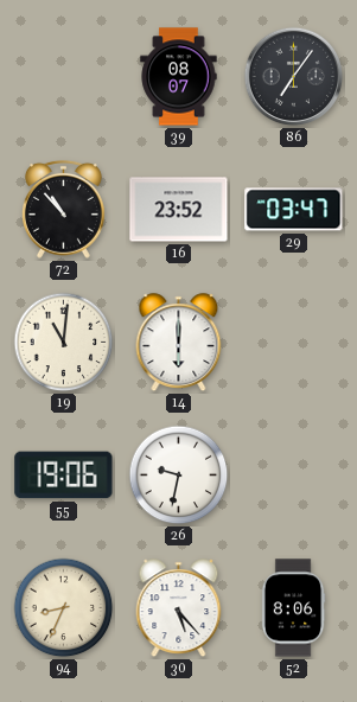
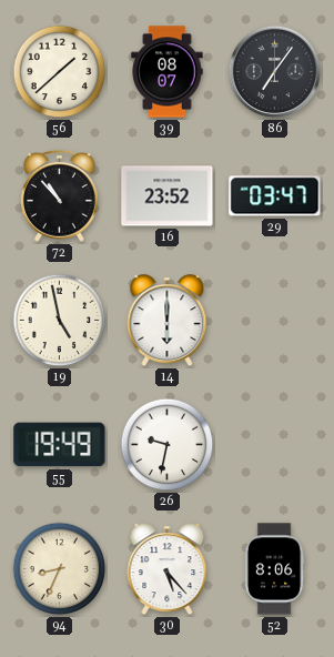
56: none -> 1:38
19: 11:01 -> 4:58
55: 19:06 -> 19:49
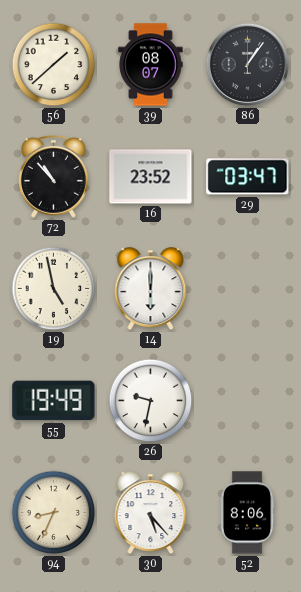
86: 7:06 -> 1:06
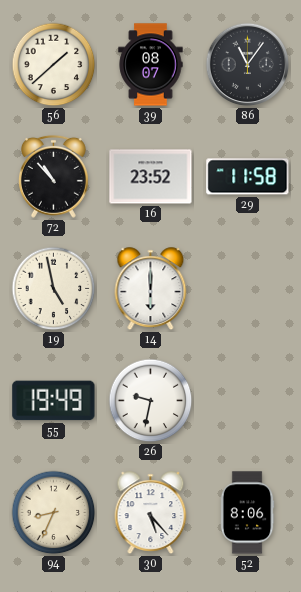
86: 1:06 -> 11:06
29: 03:47 -> 11:58
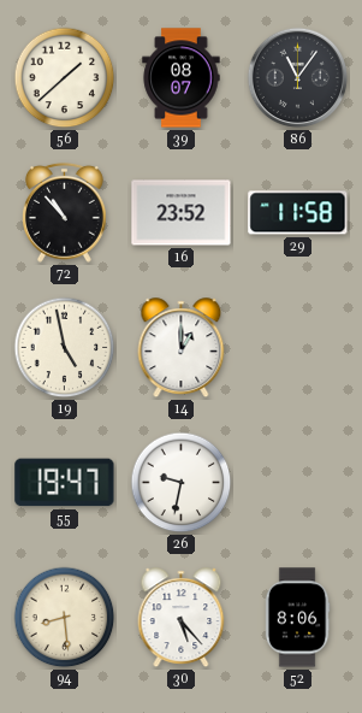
14: 6:00 -> 1:00
55: 19:49 -> 19:47
94: 8:34 -> 8:29
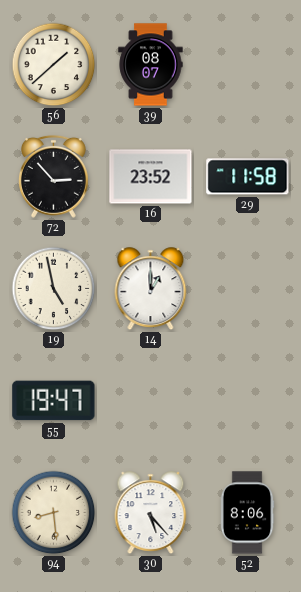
86: 11:06 -> none
72: 10:53 -> 2:53
26: 9:32 -> none
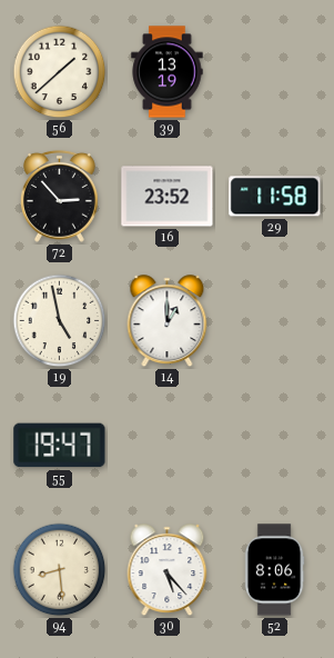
39: 08:07 -> 13:19
